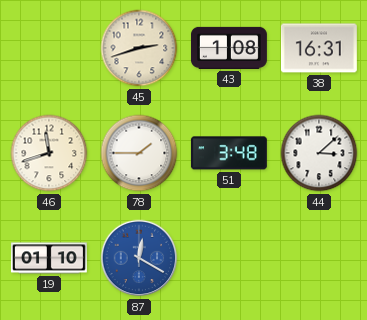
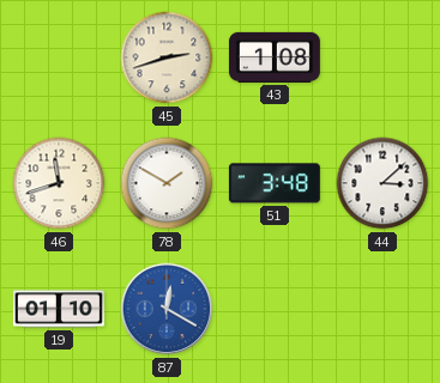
38: 16:31 -> none
78: 1:45 -> 1:50
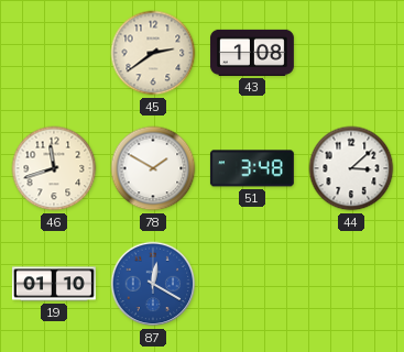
45: 2:42 -> 2:39
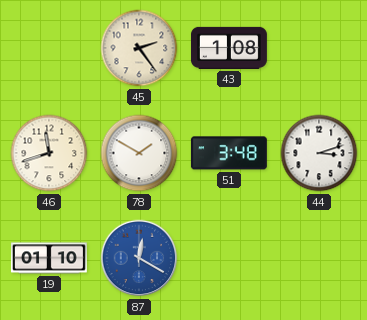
45: 2:39 -> 2:24
44: 3:08 -> 3:12
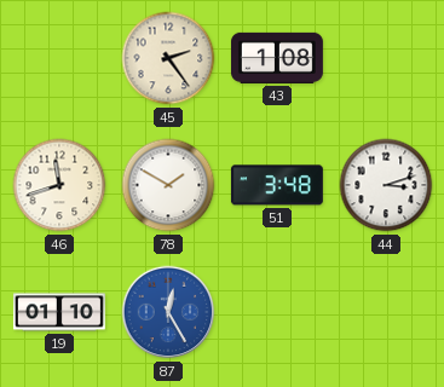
87: 12:20 -> 12:25
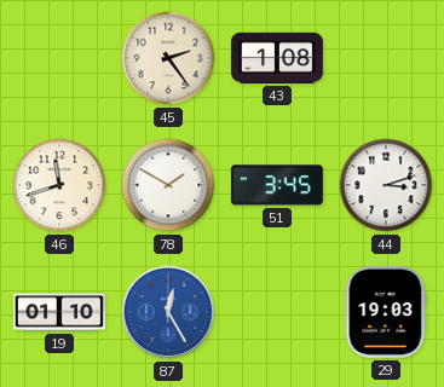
51: 3:48 -> 3:45
29: none -> 19:03
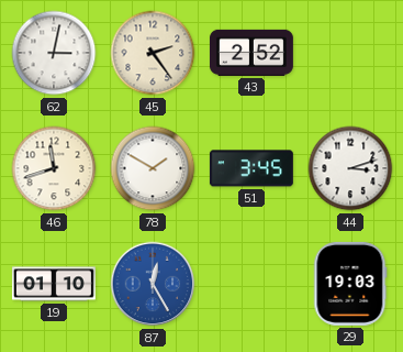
62: none -> 3:02
43: 1:08 -> 2:52
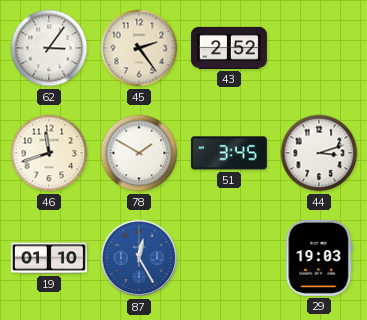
62: 3:02 -> 3:06
